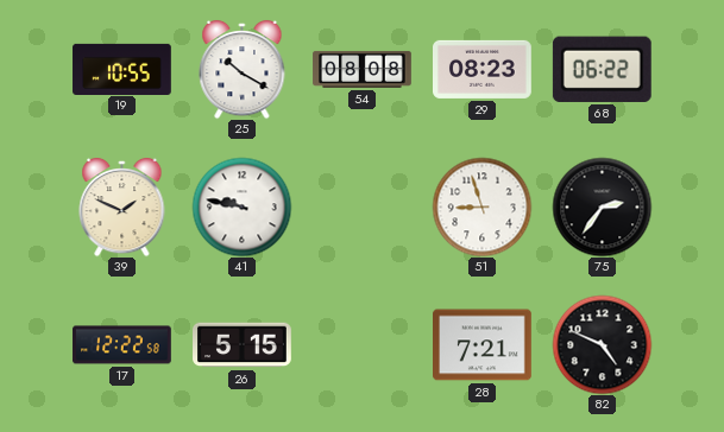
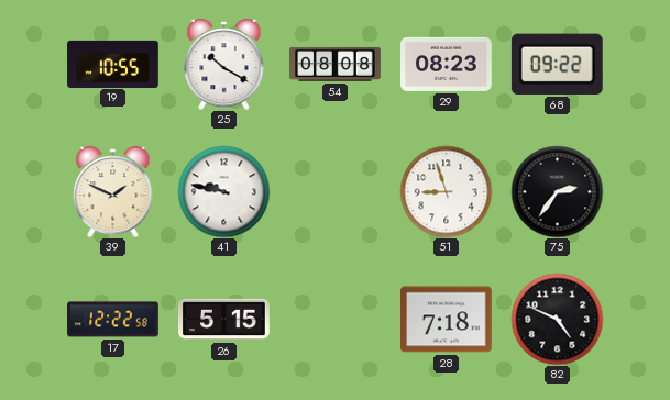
68: 06:22 -> 09:22
28: 7:21 -> 7:18
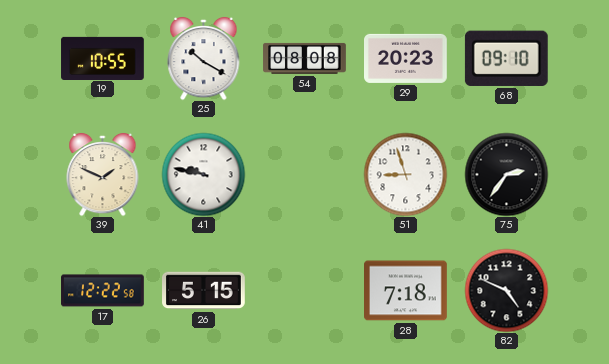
29: 08:23 -> 20:23
68: 09:22 -> 09:10
